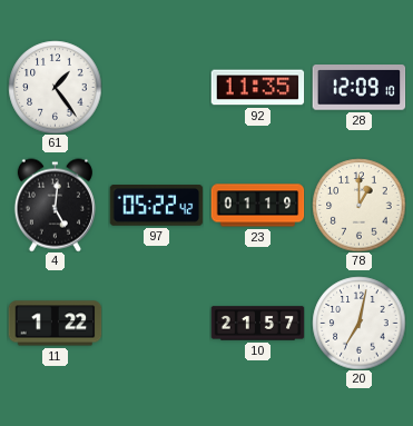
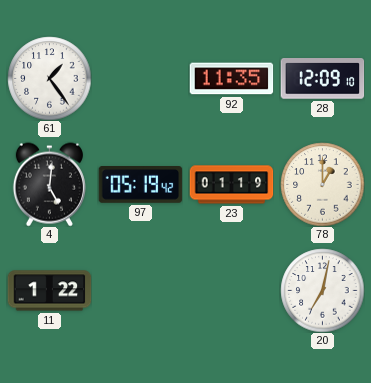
97: 05:22 -> 05:19
10: 21:57 -> none
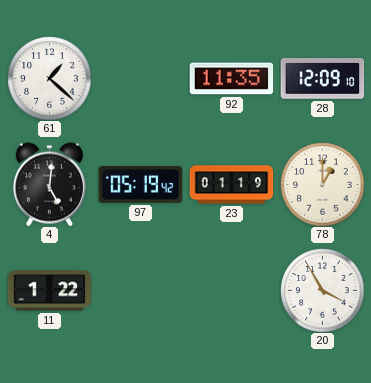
61: 1:24 -> 1:22
20: 7:02 -> 3:55
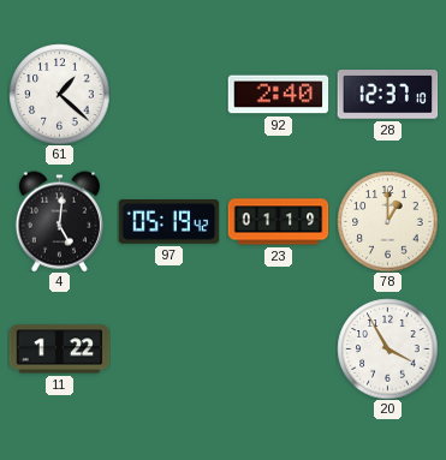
92: 11:35 -> 2:40
28: 12:09 -> 12:37
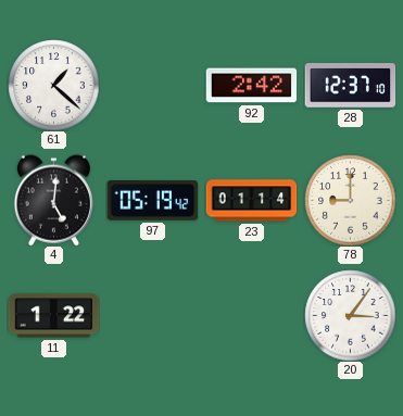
92: 2:40 -> 2:42
23: 01:19 -> 01:14
78: 1:00 -> 9:00
20: 3:55 -> 3:06
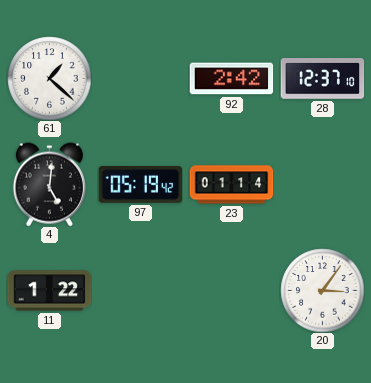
78: 9:00 -> none
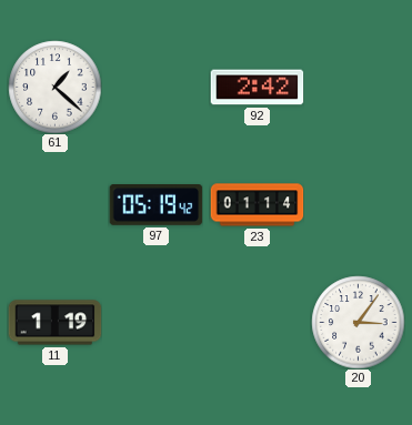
28: 12:37 -> none
4: 5:01 -> none
11: 1:22 -> 1:19
